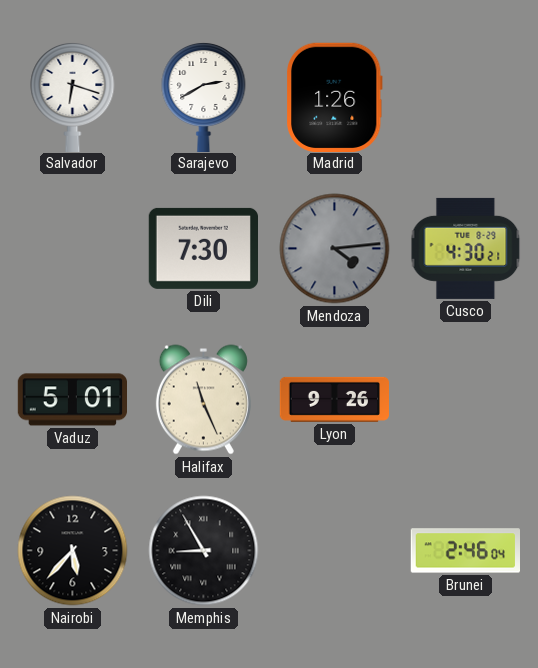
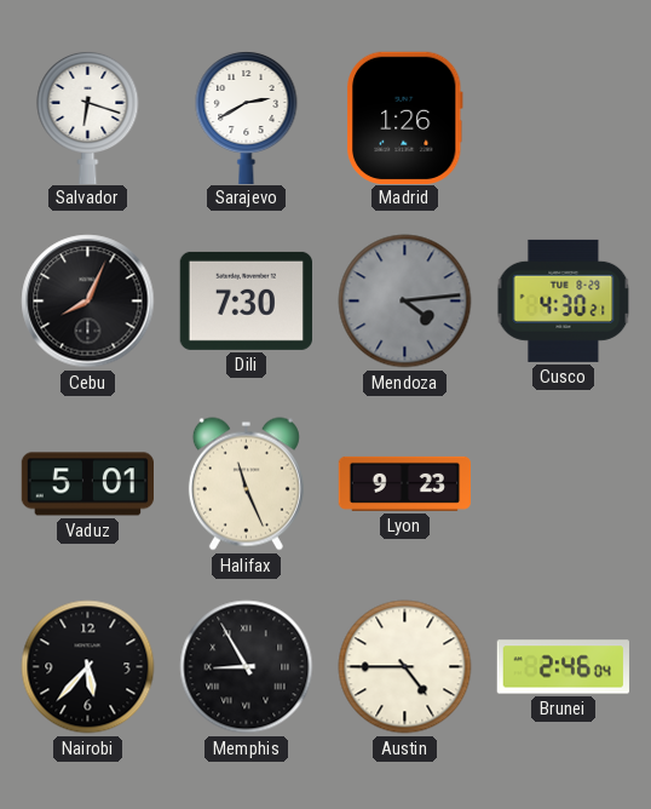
Cebu: none -> 8:04
Lyon: 9:26 -> 9:23
Austin: none -> 4:45
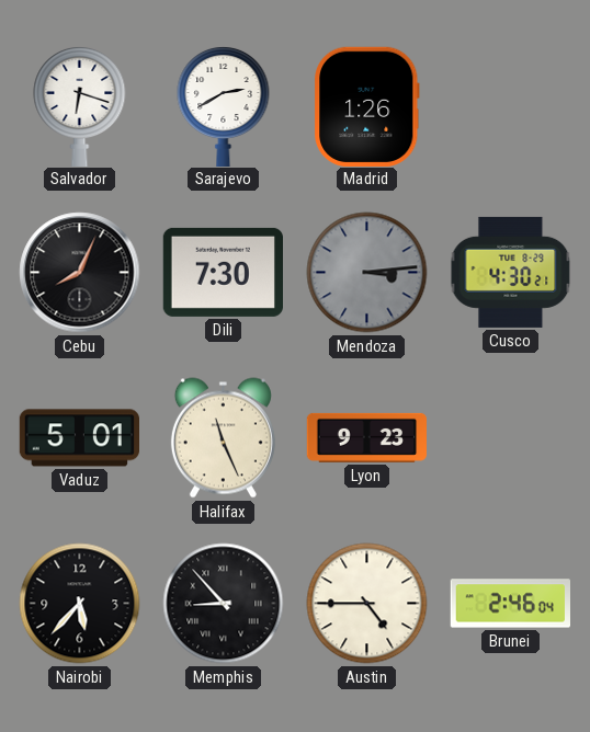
Mendoza: 4:14 -> 3:14
Memphis: 8:55 -> 8:53
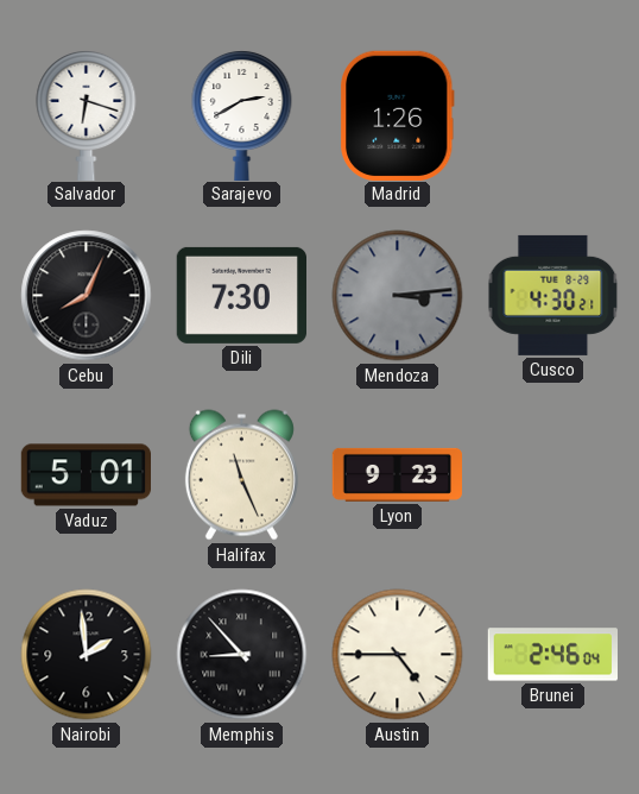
Nairobi: 5:37 -> 1:59
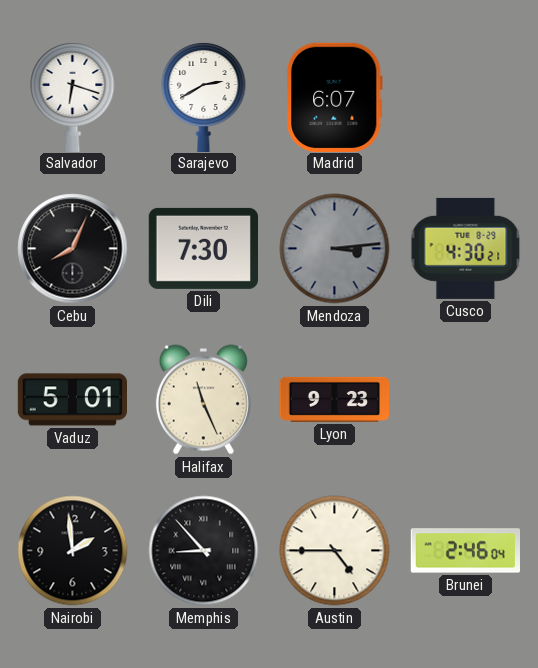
Madrid: 1:26 -> 6:07
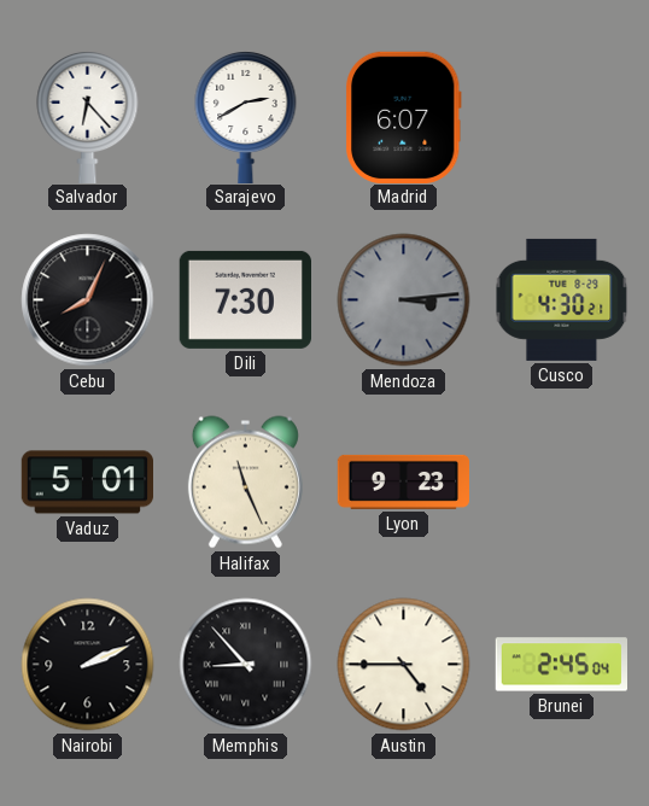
Salvador: 6:18 -> 6:23
Nairobi: 1:59 -> 2:11
Brunei: 2:46 -> 2:45
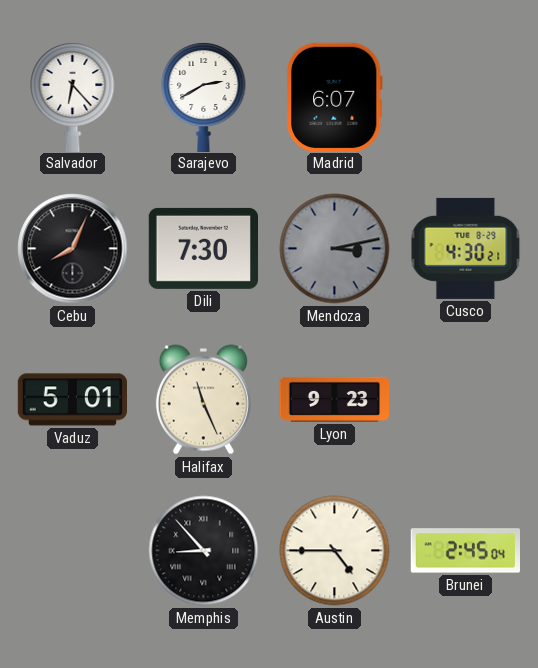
Mendoza: 3:14 -> 3:13
Nairobi: 2:11 -> none
